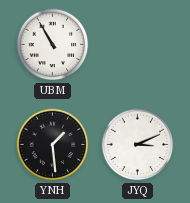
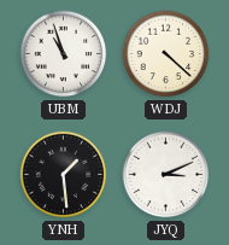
UBM: 10:55 -> 10:57
WDJ: none -> 4:22
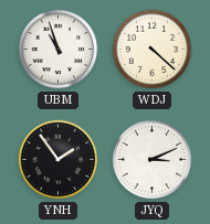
YNH: 1:29 -> 1:54
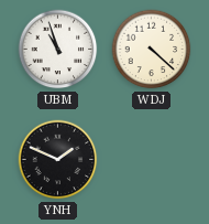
YNH: 1:54 -> 1:49
JYQ: 3:11 -> none
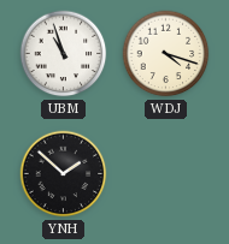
WDJ: 4:22 -> 4:18
YNH: 1:49 -> 1:52
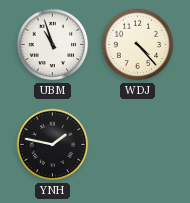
WDJ: 4:18 -> 4:23
YNH: 1:52 -> 1:47
